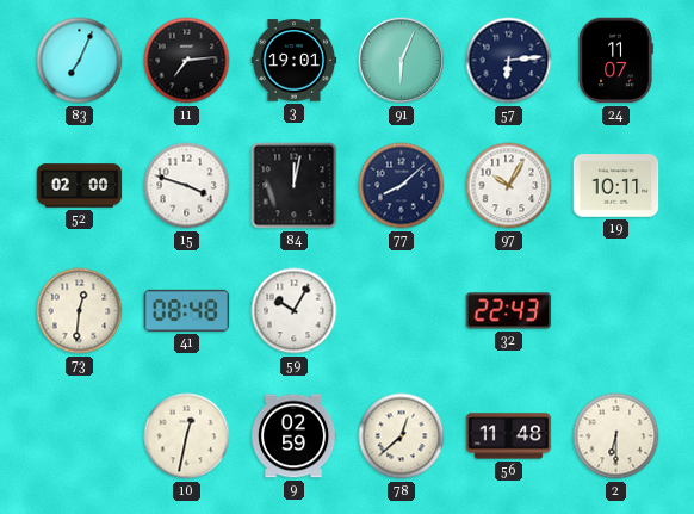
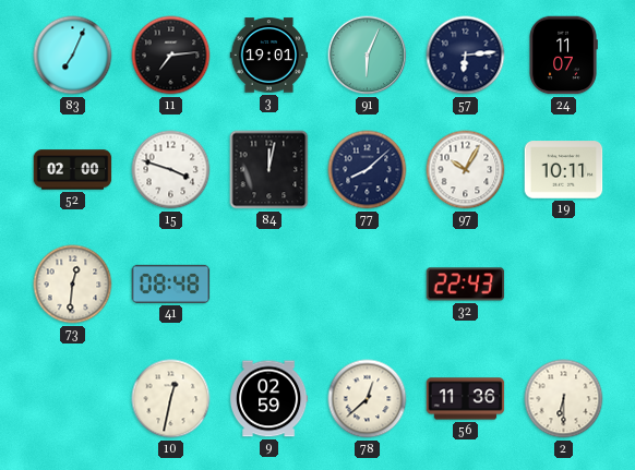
59: 10:05 -> none
56: 11:48 -> 11:36
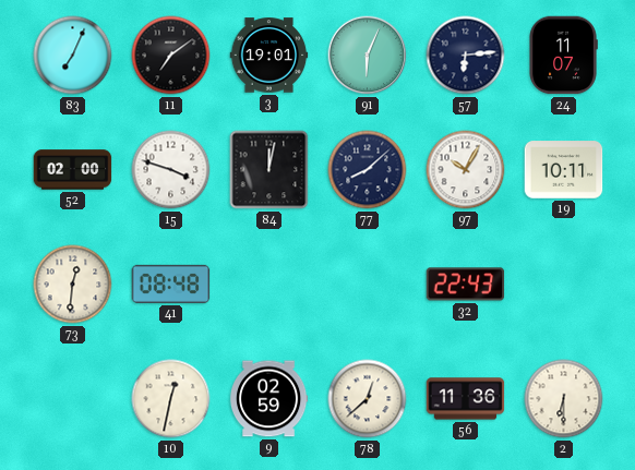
11: 7:14 -> 7:09
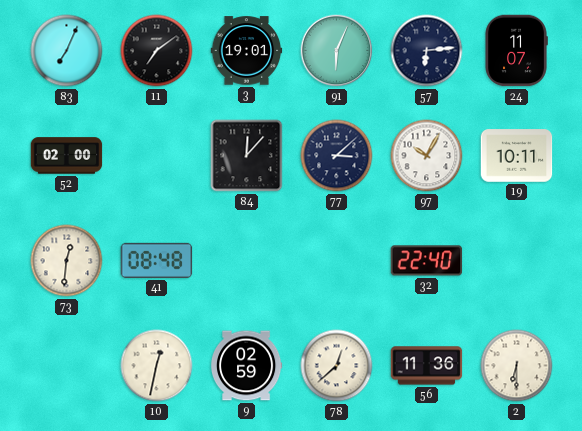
15: 3:48 -> none
84: 12:02 -> 12:07
77: 8:08 -> 3:08
32: 22:43 -> 22:40
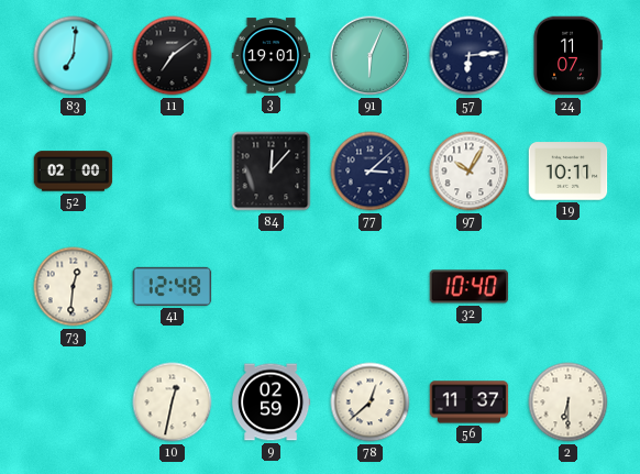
83: 7:04 -> 7:01
41: 08:48 -> 12:48
32: 22:40 -> 10:40
56: 11:36 -> 11:37
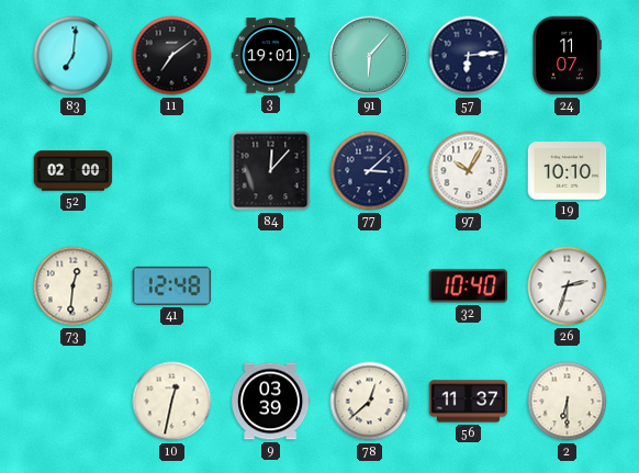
91: 6:04 -> 6:07
19: 10:11 -> 10:10
26: none -> 2:33
9: 02:59 -> 03:39
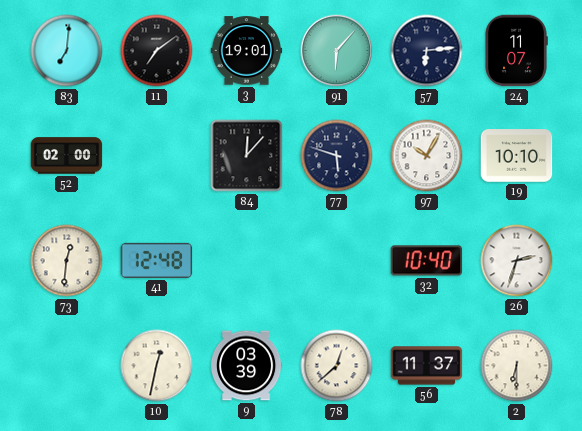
77: 3:08 -> 5:48
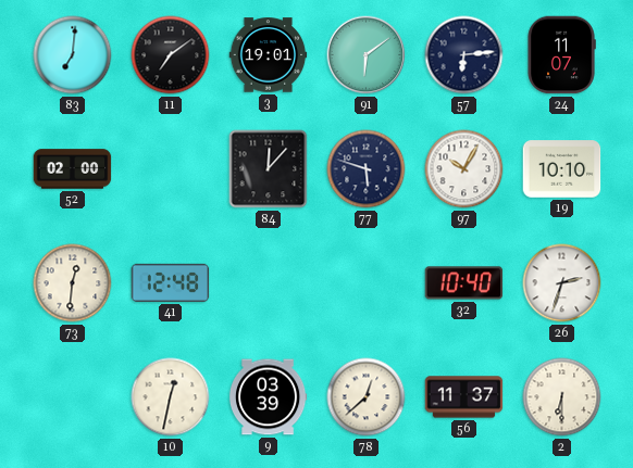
91: 6:07 -> 6:09
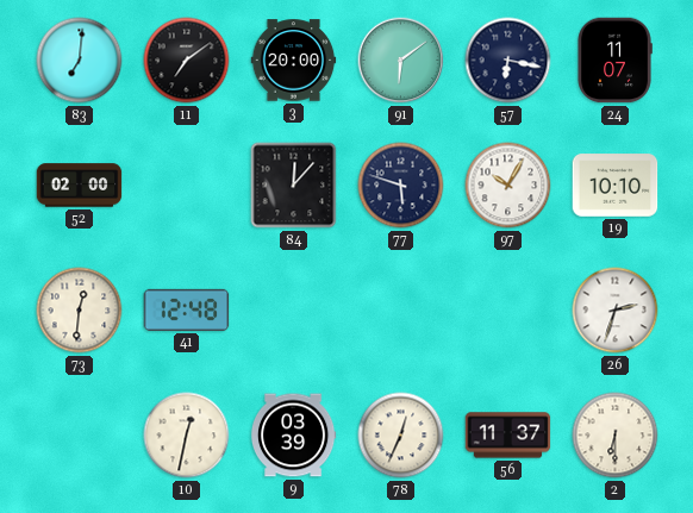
3: 19:01 -> 20:00
57: 6:14 -> 6:17
32: 10:40 -> none
78: 12:38 -> 12:34
